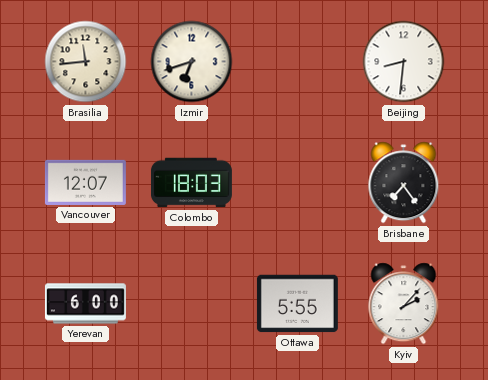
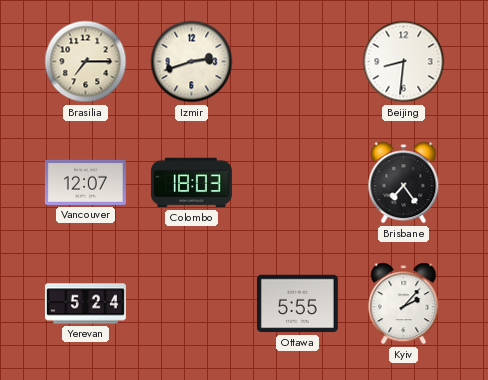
Brasilia: 11:44 -> 7:15
Izmir: 6:42 -> 2:42
Yerevan: 6:00 -> 5:24
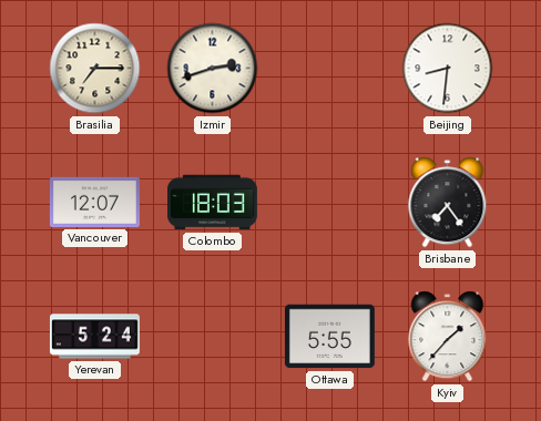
Kyiv: 2:07 -> 1:37
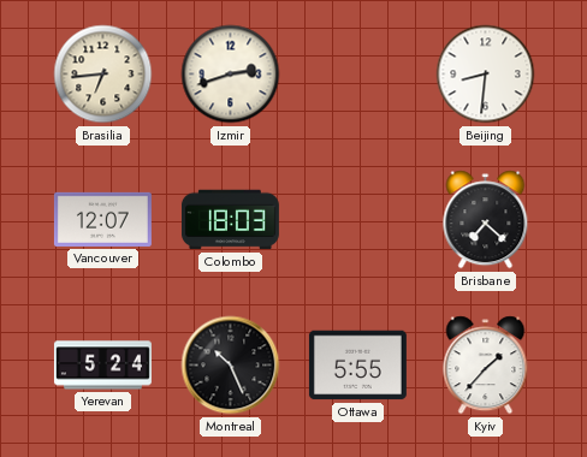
Brasilia: 7:15 -> 6:44
Brisbane: 7:24 -> 7:22
Montreal: none -> 10:26
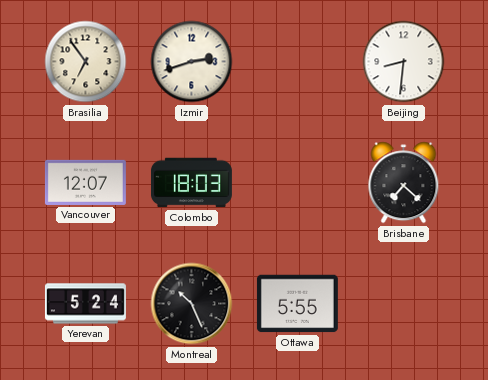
Brasilia: 6:44 -> 6:54
Kyiv: 1:37 -> none
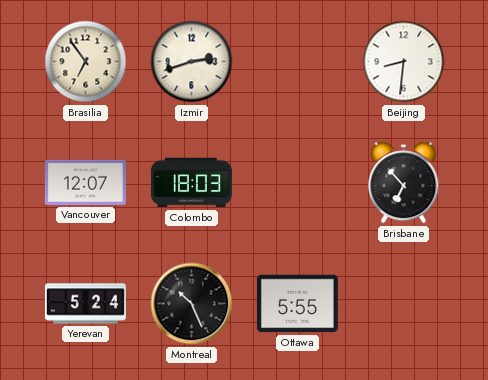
Brisbane: 7:22 -> 6:53
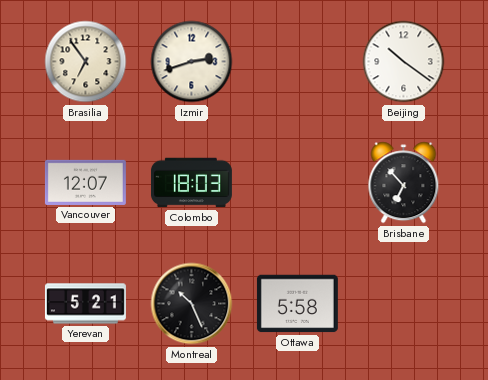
Beijing: 8:31 -> 10:21
Yerevan: 5:24 -> 5:21
Ottawa: 5:55 -> 5:58
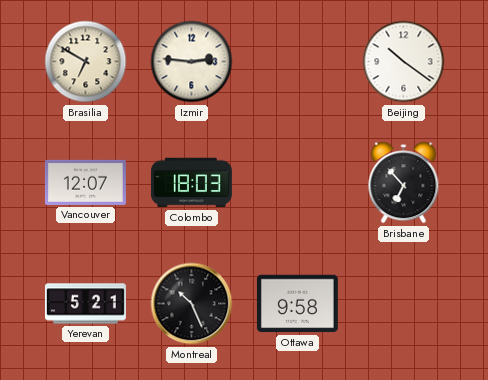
Brasilia: 6:54 -> 6:50
Izmir: 2:42 -> 2:46
Ottawa: 5:58 -> 9:58
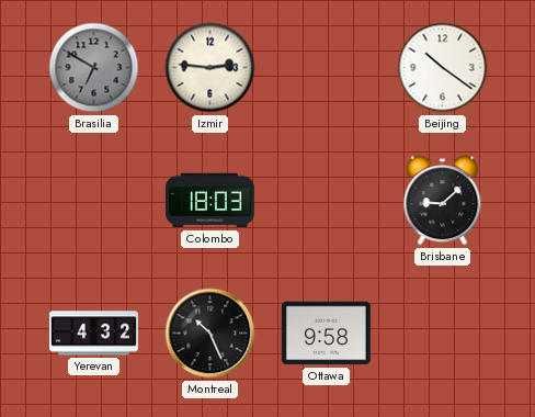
Brasilia dial: cream -> grey
Vancouver: 12:07 -> none
Brisbane: 6:53 -> 9:08
Yerevan: 5:21 -> 4:32
